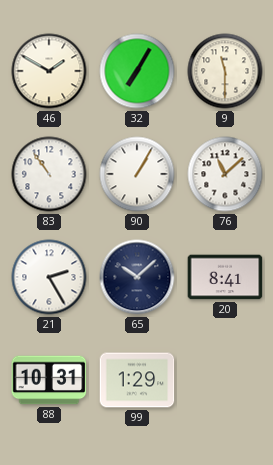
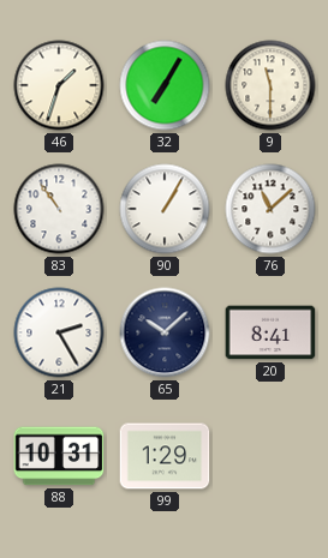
46: 1:50 -> 1:33
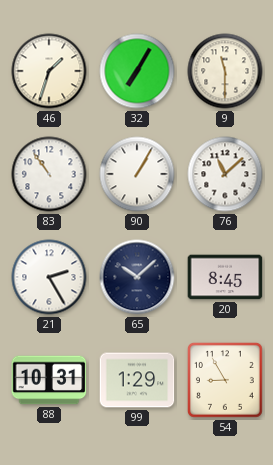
20: 8:41 -> 8:45
54: none -> 8:55
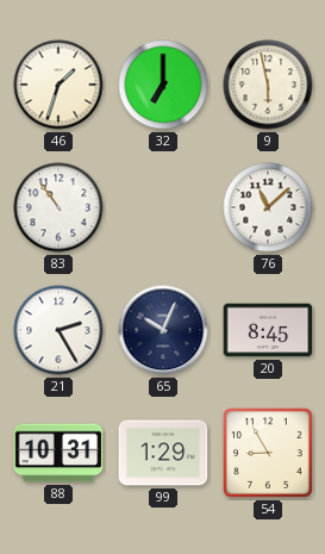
32: 7:05 -> 7:00
9: 11:30 -> 5:58
90: 1:05 -> none
65: 10:08 -> 10:04
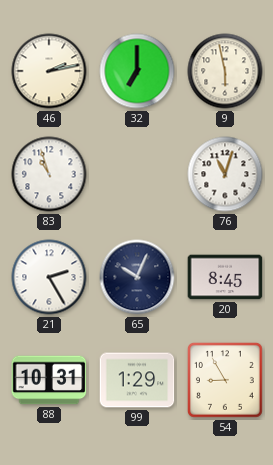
46: 1:33 -> 2:13
83: 10:54 -> 10:57
76: 11:08 -> 11:03
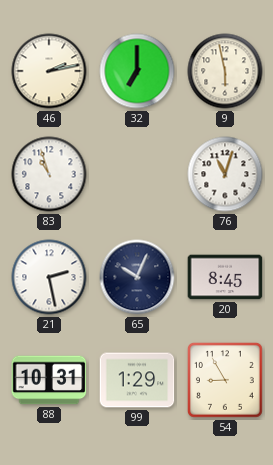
21: 2:25 -> 2:28
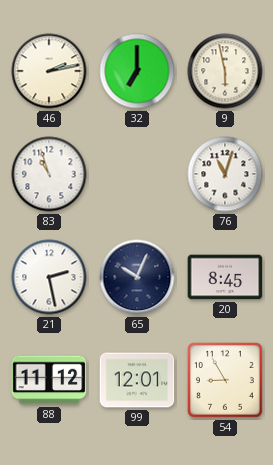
88: 10:31 -> 11:12
99: 1:29 -> 12:01
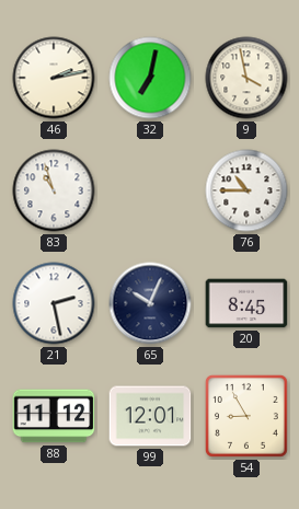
32: 7:00 -> 7:02
9: 5:58 -> 3:58
76: 11:03 -> 10:45
